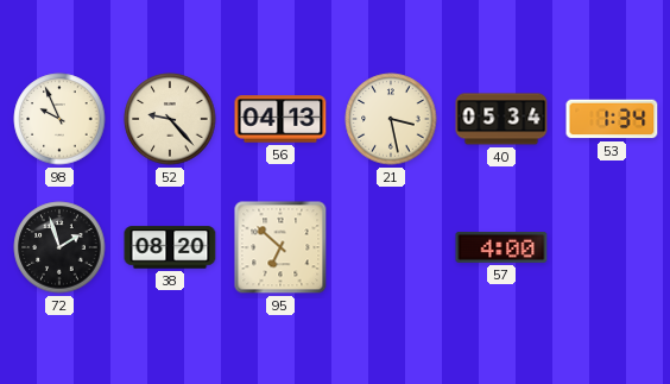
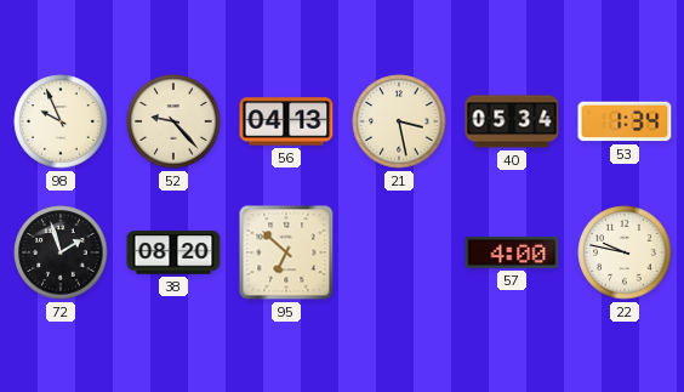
22: none -> 9:47
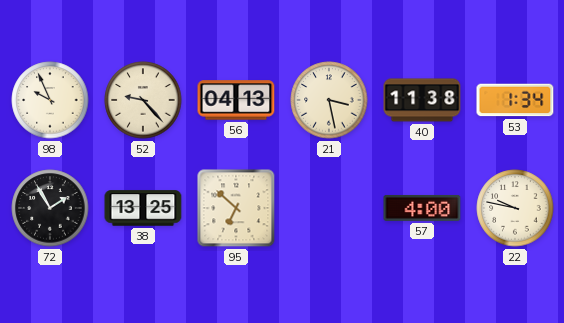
40: 05:34 -> 11:38
72: 1:57 -> 1:55
38: 08:20 -> 13:25
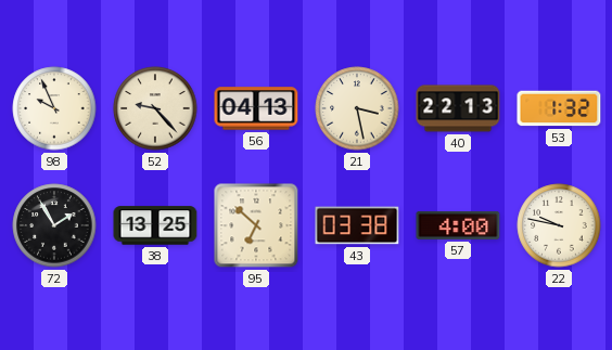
40: 11:38 -> 22:13
53: 1:34 -> 1:32
43: none -> 03:38
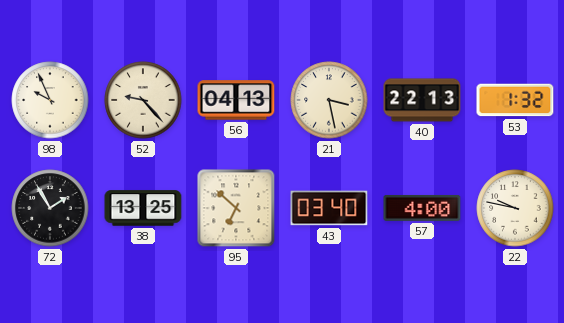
43: 03:38 -> 03:40
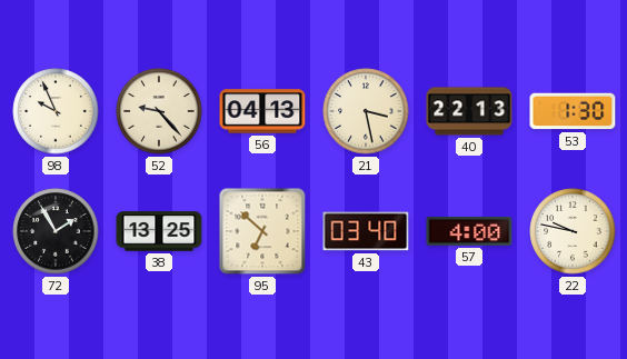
53: 1:32 -> 1:30
